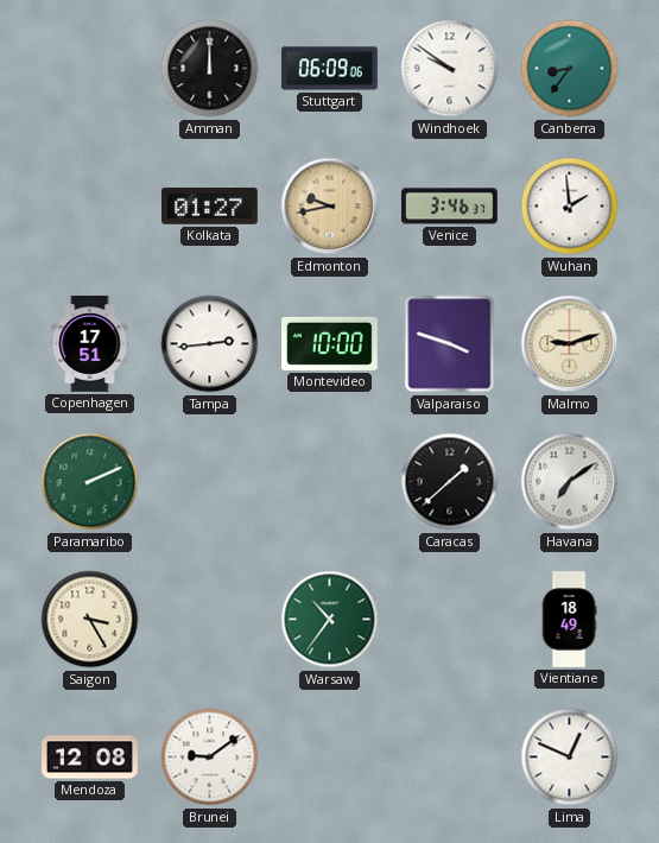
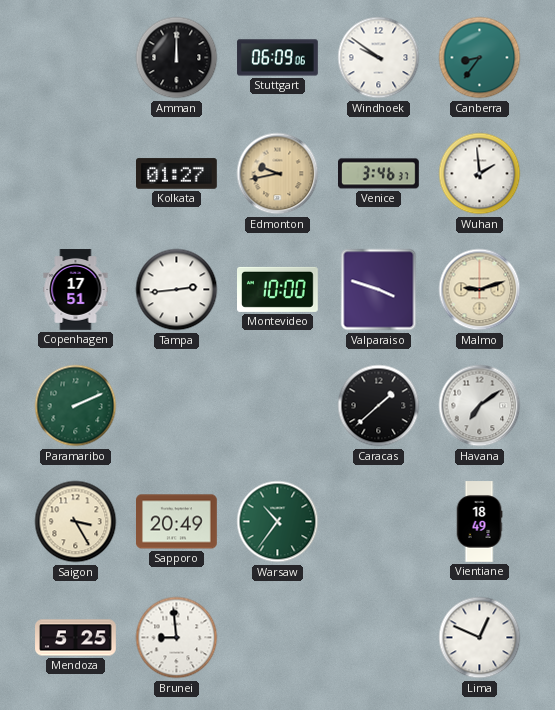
Sapporo: none -> 20:49
Mendoza: 12:08 -> 5:25
Brunei: 9:09 -> 8:59
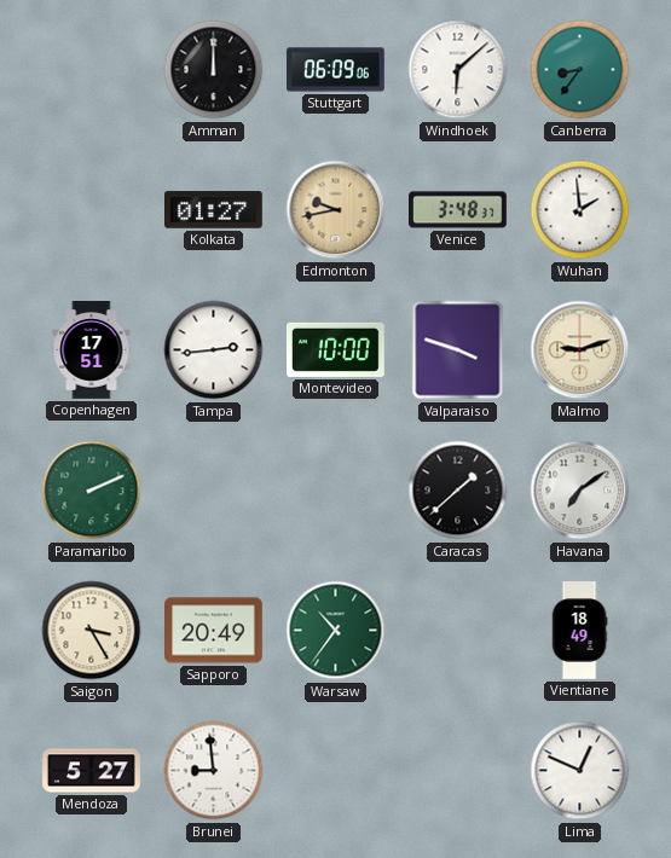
Windhoek: 9:51 -> 6:08
Venice: 3:46 -> 3:48
Mendoza: 5:25 -> 5:27
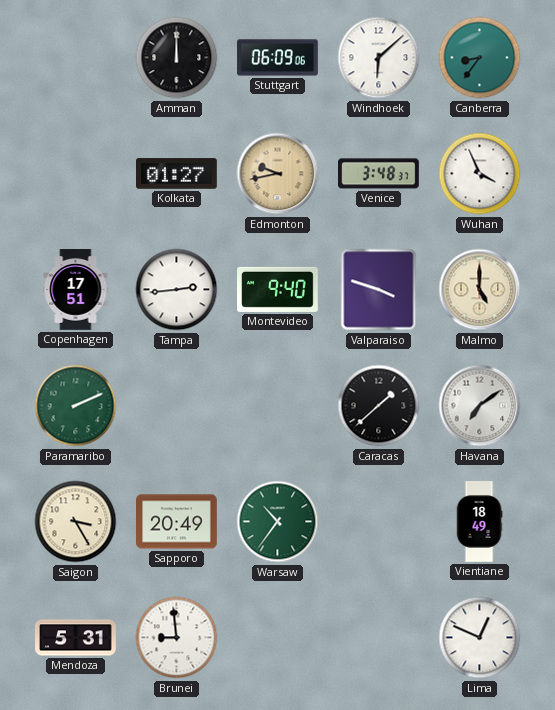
Wuhan: 1:59 -> 3:56
Montevideo: 10:00 -> 9:40
Malmo: 9:12 -> 5:00
Mendoza: 5:27 -> 5:31
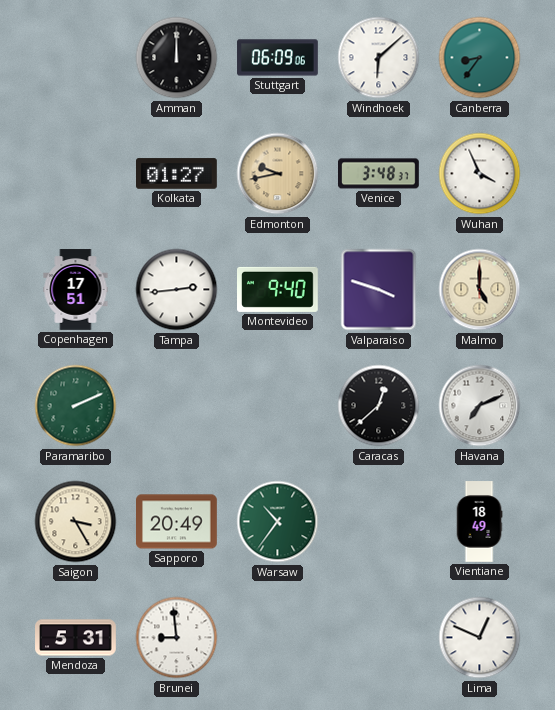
Caracas: 1:38 -> 12:38
Havana: 7:09 -> 7:11
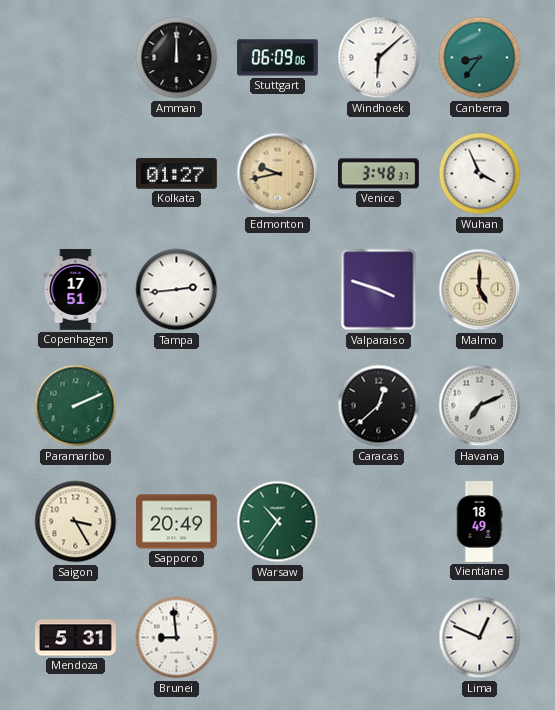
Montevideo: 9:40 -> none
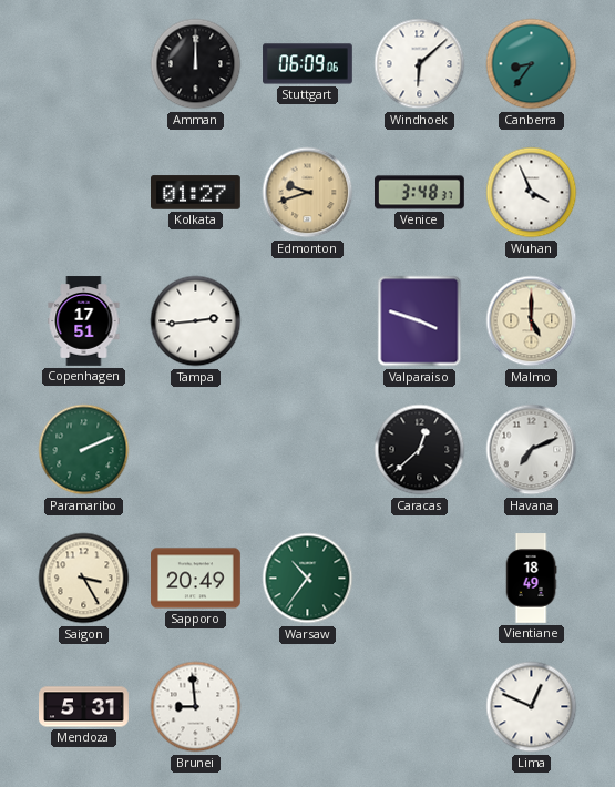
Edmonton: 9:43 -> 9:42
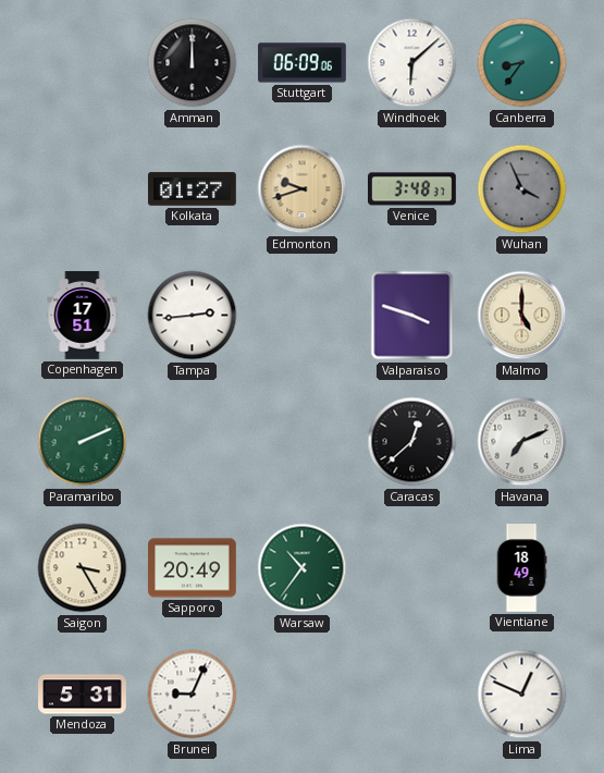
Wuhan dial: white -> grey
Brunei: 8:59 -> 9:04
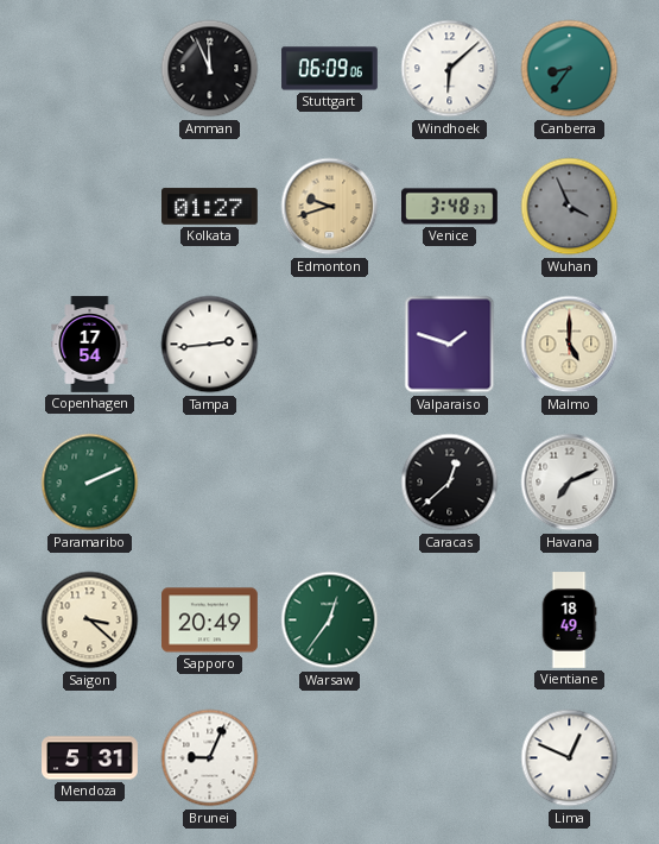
Amman: 12:00 -> 11:56
Copenhagen: 17:51 -> 17:54
Valparaiso: 3:48 -> 1:48
Saigon: 3:25 -> 3:22
Warsaw: 10:36 -> 12:36
